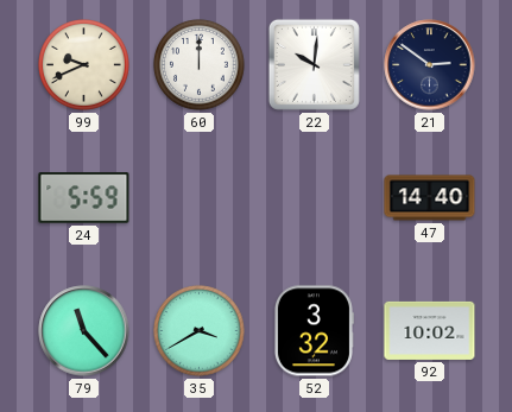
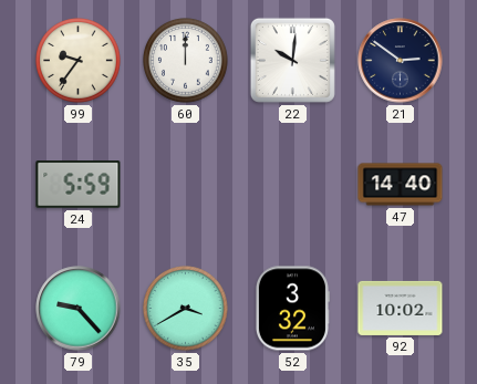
99: 9:41 -> 9:36
79: 11:23 -> 9:23
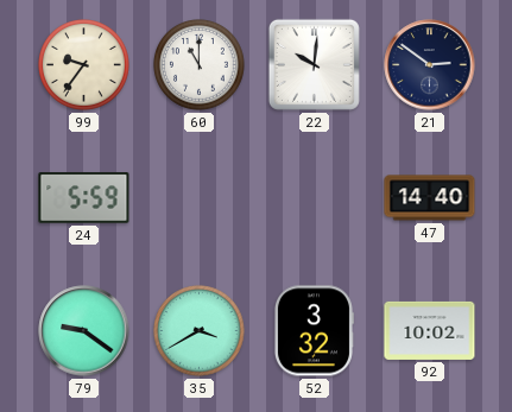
60: 12:00 -> 11:00
79: 9:23 -> 9:21
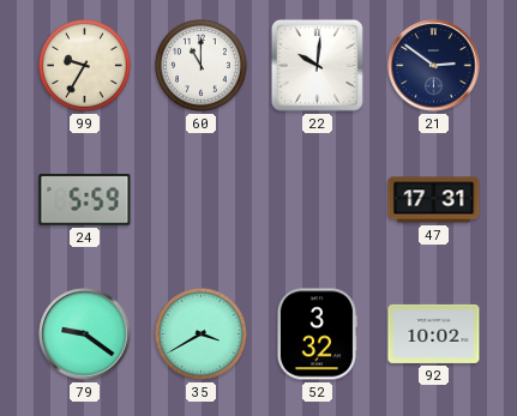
99: 9:36 -> 9:35
47: 14:40 -> 17:31
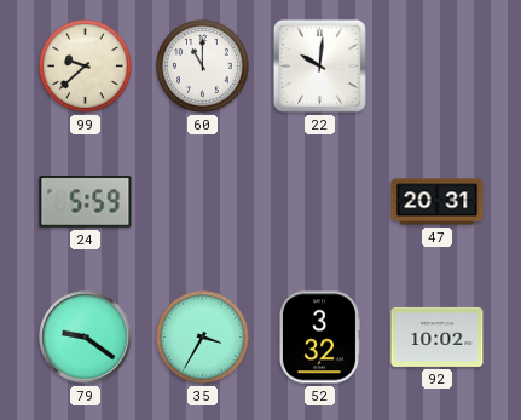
99: 9:35 -> 9:38
21: 2:51 -> none
47: 17:31 -> 20:31
35: 3:40 -> 3:35
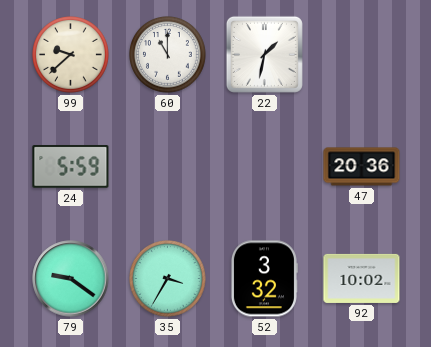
22: 10:01 -> 1:32
47: 20:31 -> 20:36
